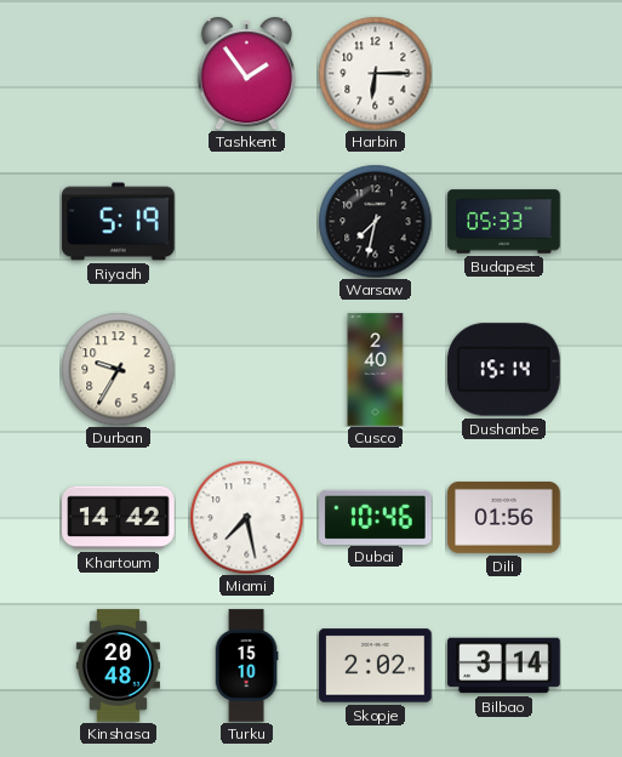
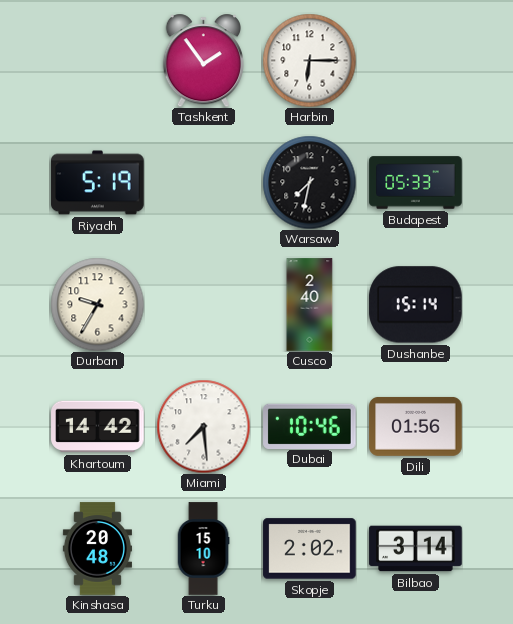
Miami: 7:28 -> 7:29
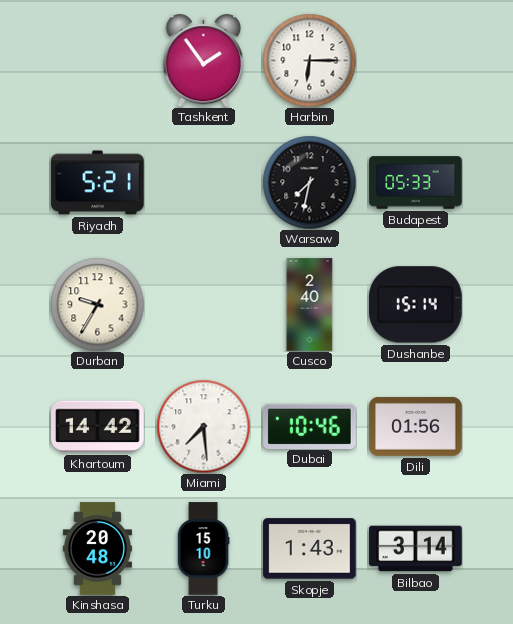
Riyadh: 5:19 -> 5:21
Skopje: 2:02 -> 1:43
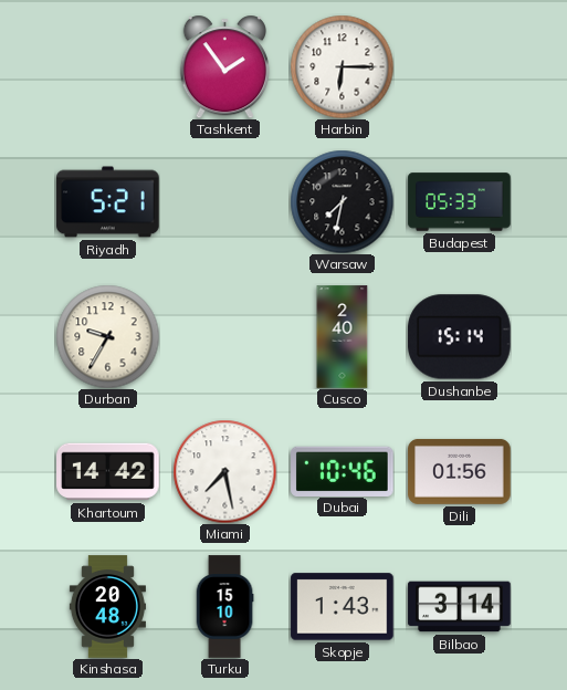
Miami: 7:29 -> 7:28
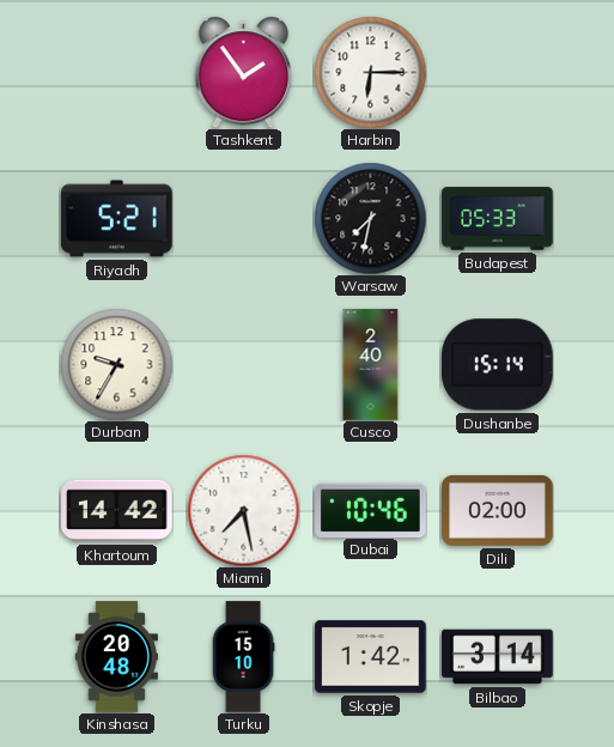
Dili: 01:56 -> 02:00
Skopje: 1:43 -> 1:42
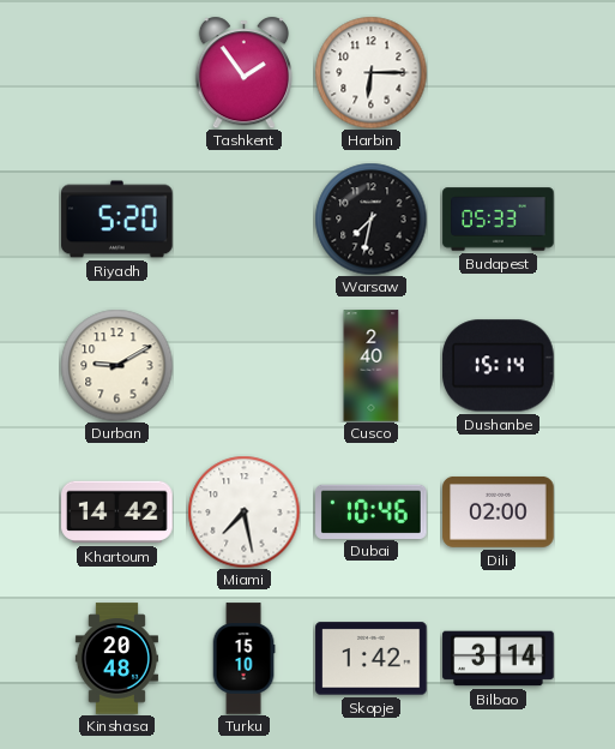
Riyadh: 5:21 -> 5:20
Durban: 9:35 -> 9:10
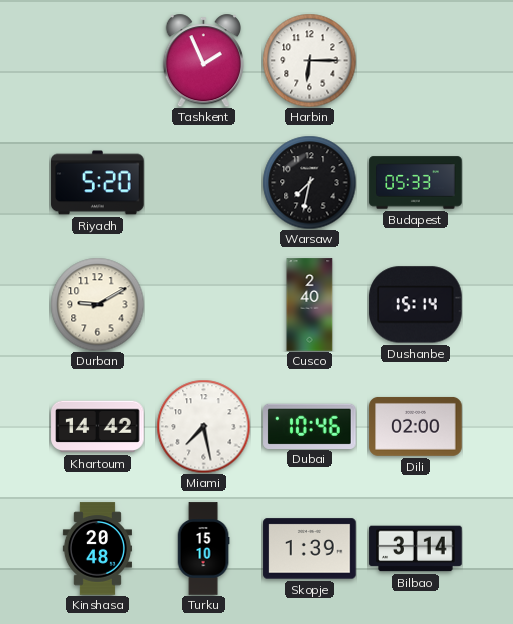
Tashkent: 1:54 -> 1:56
Skopje: 1:42 -> 1:39
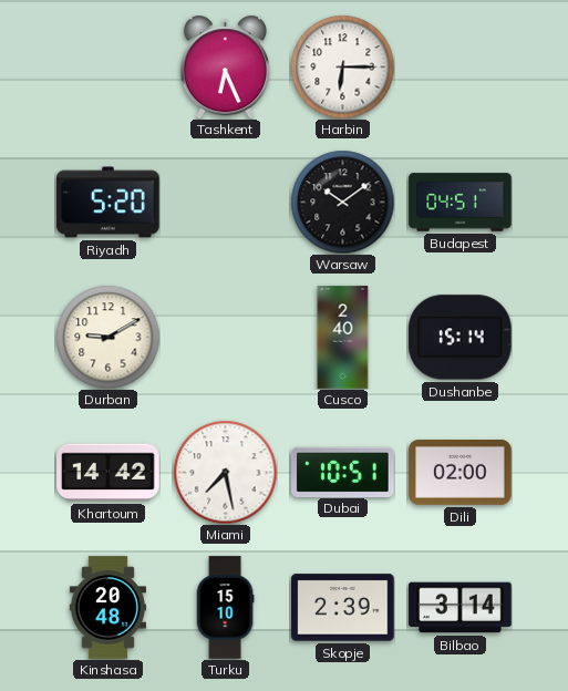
Tashkent: 1:56 -> 6:26
Warsaw: 7:32 -> 10:09
Budapest: 05:33 -> 04:51
Dubai: 10:46 -> 10:51
Skopje: 1:39 -> 2:39
